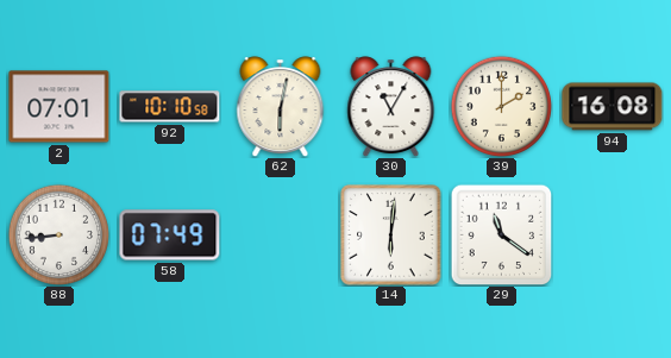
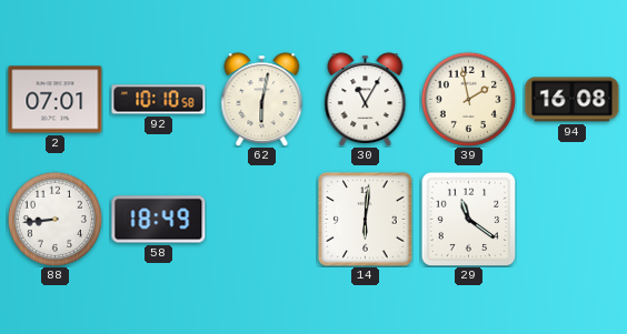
39: 2:00 -> 1:58
58: 07:49 -> 18:49
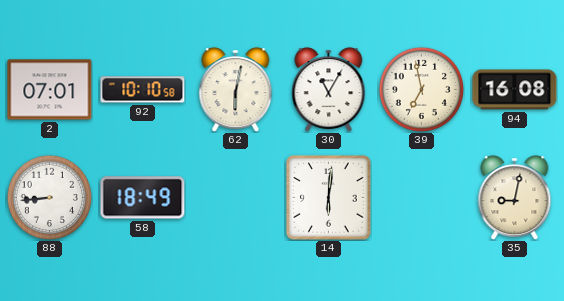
39: 1:58 -> 6:58
29: 11:21 -> none
35: none -> 9:02
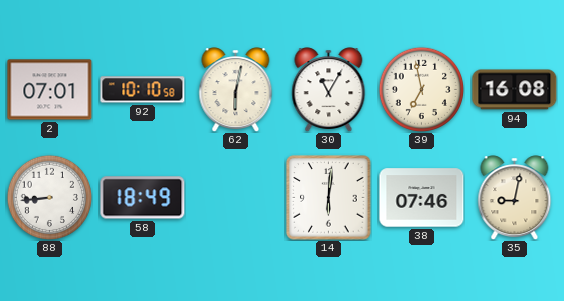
38: none -> 07:46
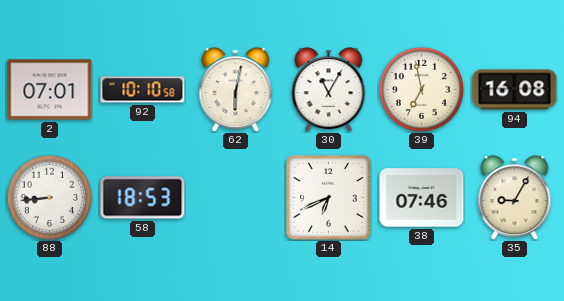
58: 18:49 -> 18:53
14: 6:01 -> 6:41
35: 9:02 -> 9:05
